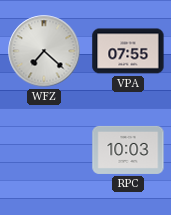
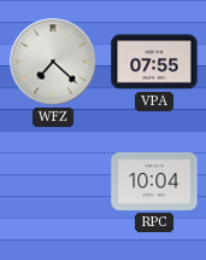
RPC: 10:03 -> 10:04
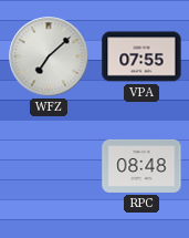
WFZ: 7:22 -> 7:08
RPC: 10:04 -> 08:48
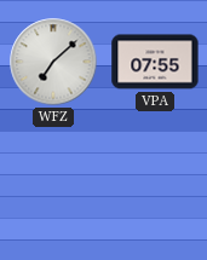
RPC: 08:48 -> none
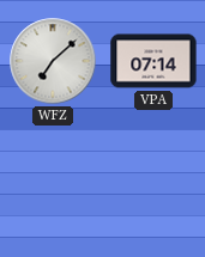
VPA: 07:55 -> 07:14
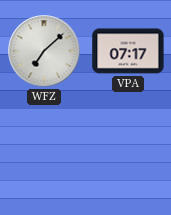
VPA: 07:14 -> 07:17
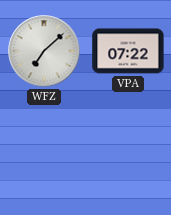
VPA: 07:17 -> 07:22
